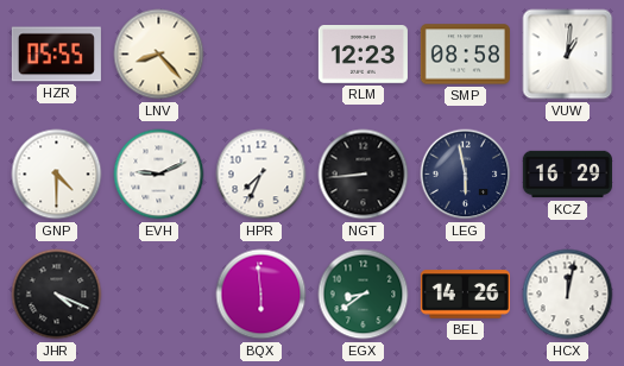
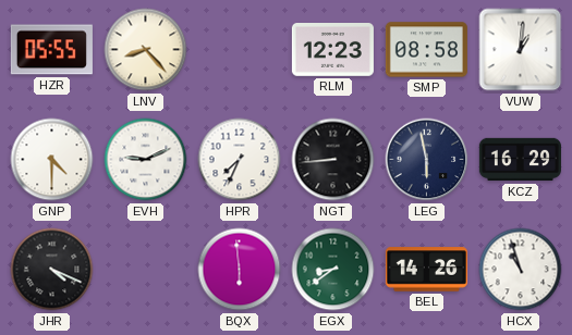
HCX: 12:02 -> 10:57
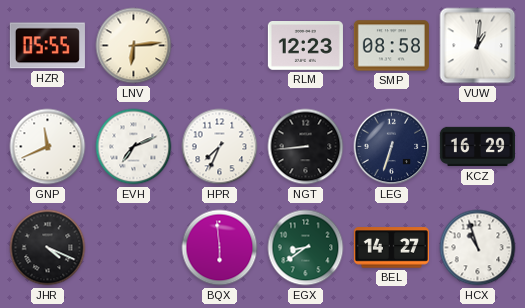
LNV: 8:23 -> 6:14
GNP: 4:30 -> 11:41
EVH: 9:11 -> 7:11
LEG: 5:58 -> 6:33
BEL: 14:26 -> 14:27
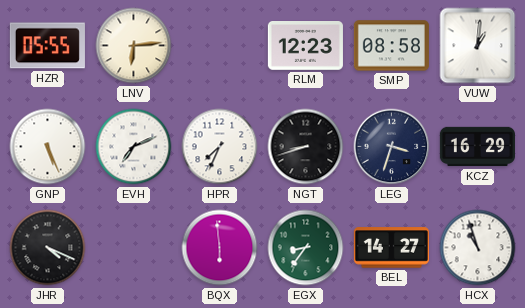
GNP: 11:41 -> 5:26
NGT: 8:44 -> 8:42
LEG: 6:33 -> 3:33
EGX: 8:39 -> 8:36
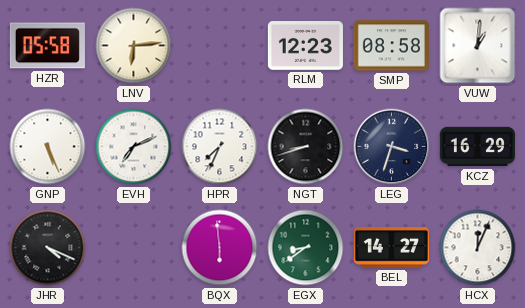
HZR: 05:55 -> 05:58
EGX: 8:36 -> 8:39
HCX: 10:57 -> 12:04
